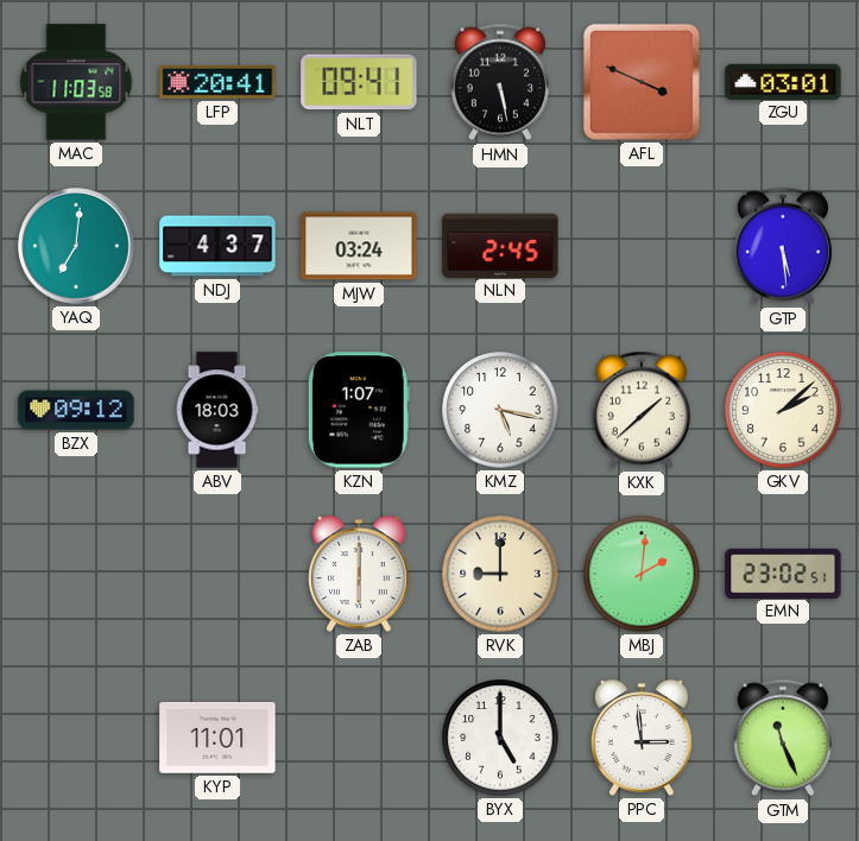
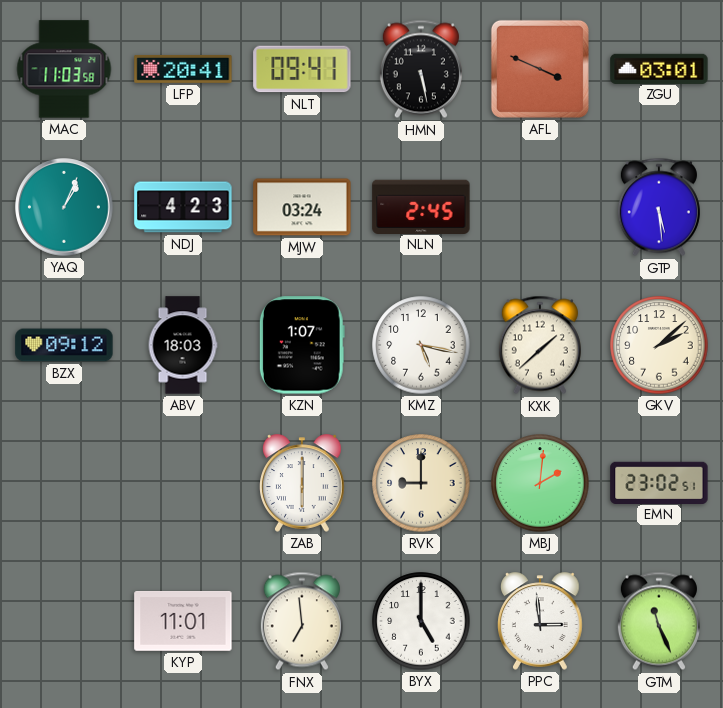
YAQ: 7:01 -> 1:04
NDJ: 4:37 -> 4:23
FNX: none -> 6:59
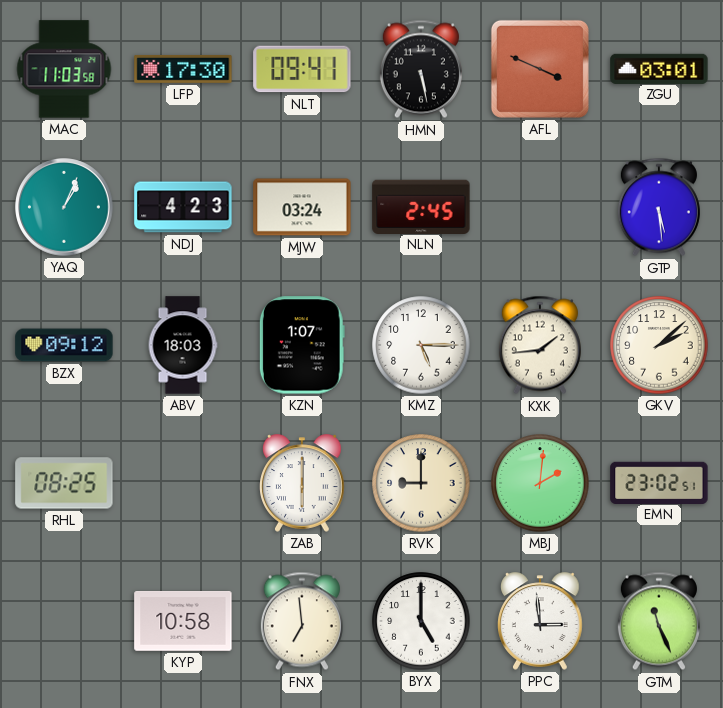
LFP: 20:41 -> 17:30
KMZ: 5:17 -> 5:15
KXK: 1:38 -> 1:44
RHL: none -> 08:25
KYP: 11:01 -> 10:58
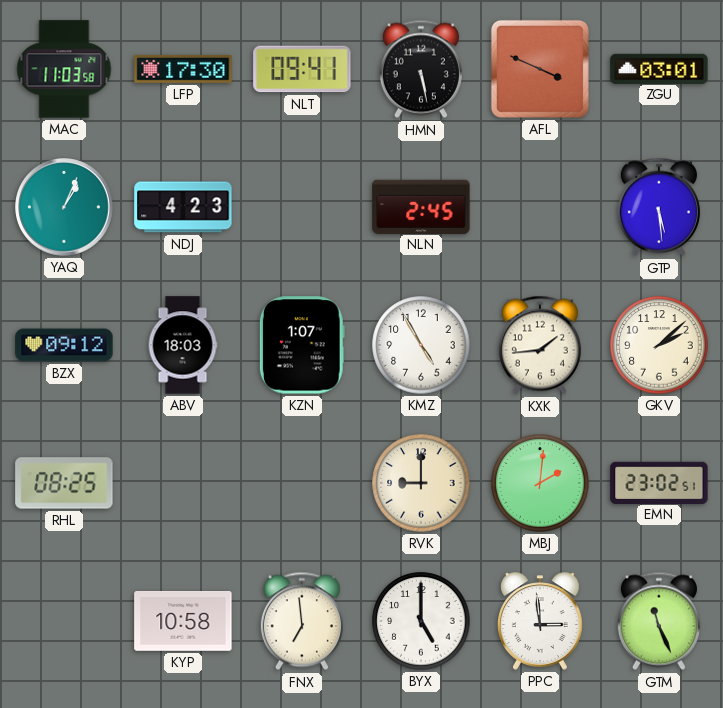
MJW: 03:24 -> none
KMZ: 5:15 -> 4:55
ZAB: 6:00 -> none
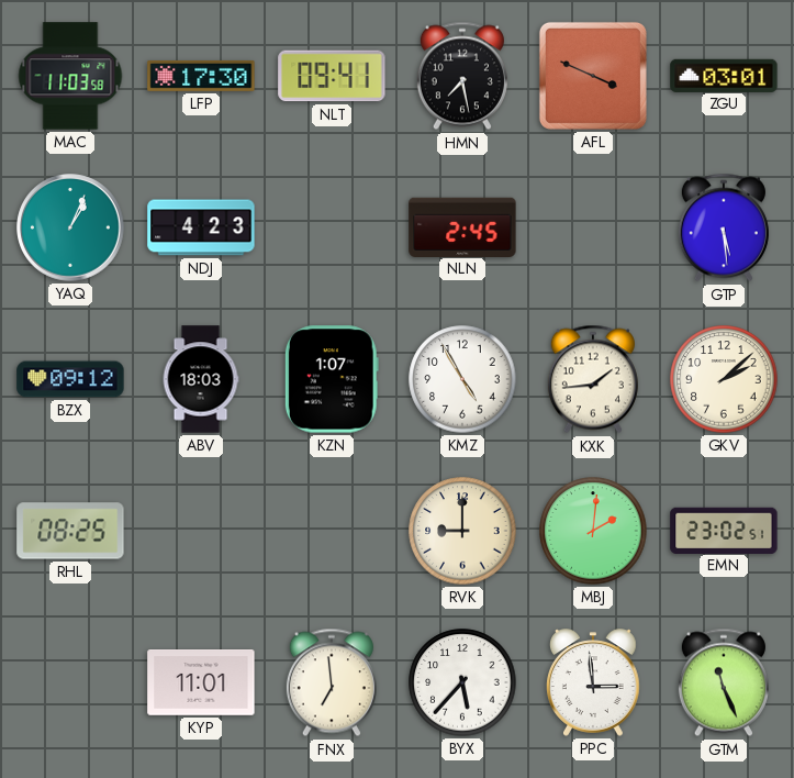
HMN: 5:28 -> 7:28
KYP: 10:58 -> 11:01
BYX: 5:00 -> 5:37
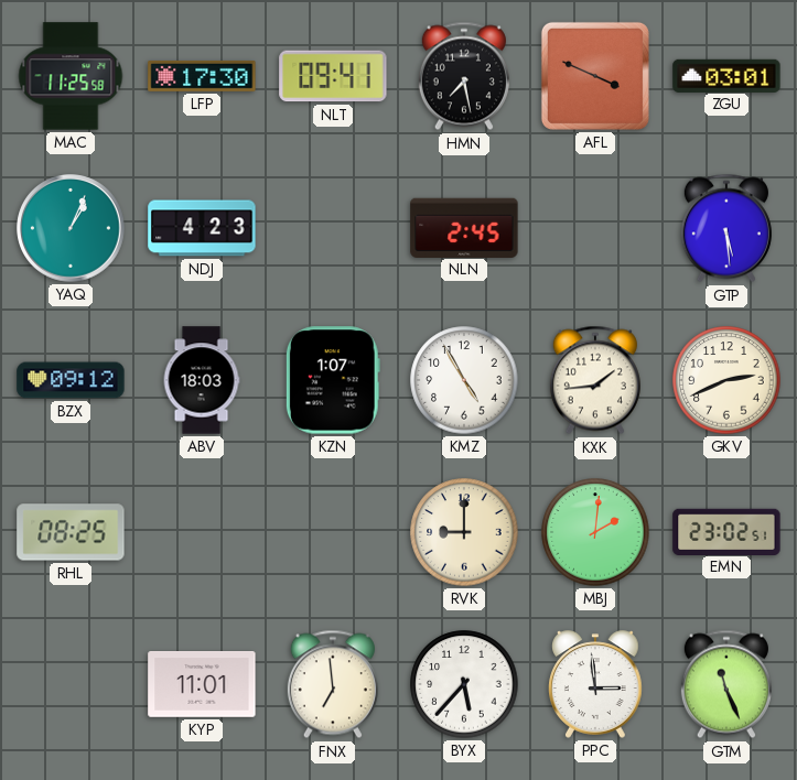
MAC: 11:03 -> 11:25
GKV: 2:08 -> 2:41
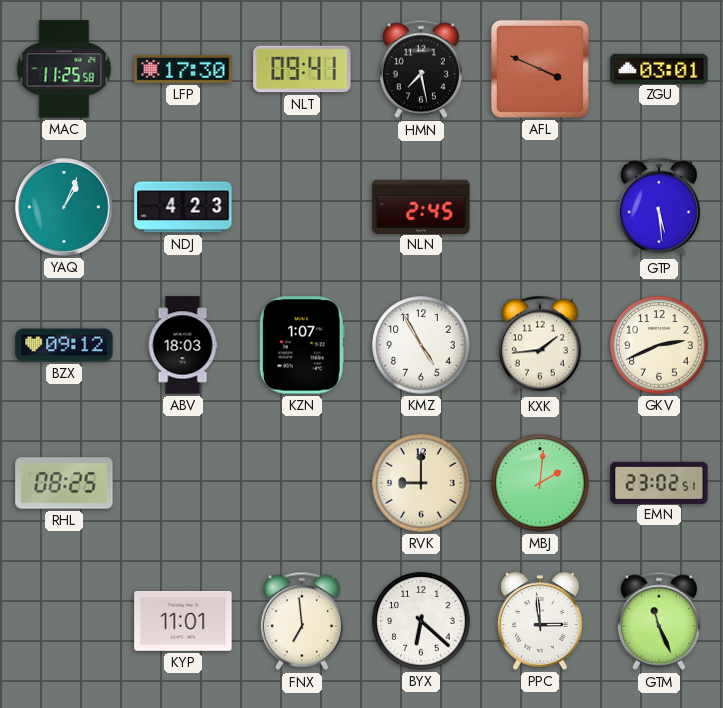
BYX: 5:37 -> 6:22
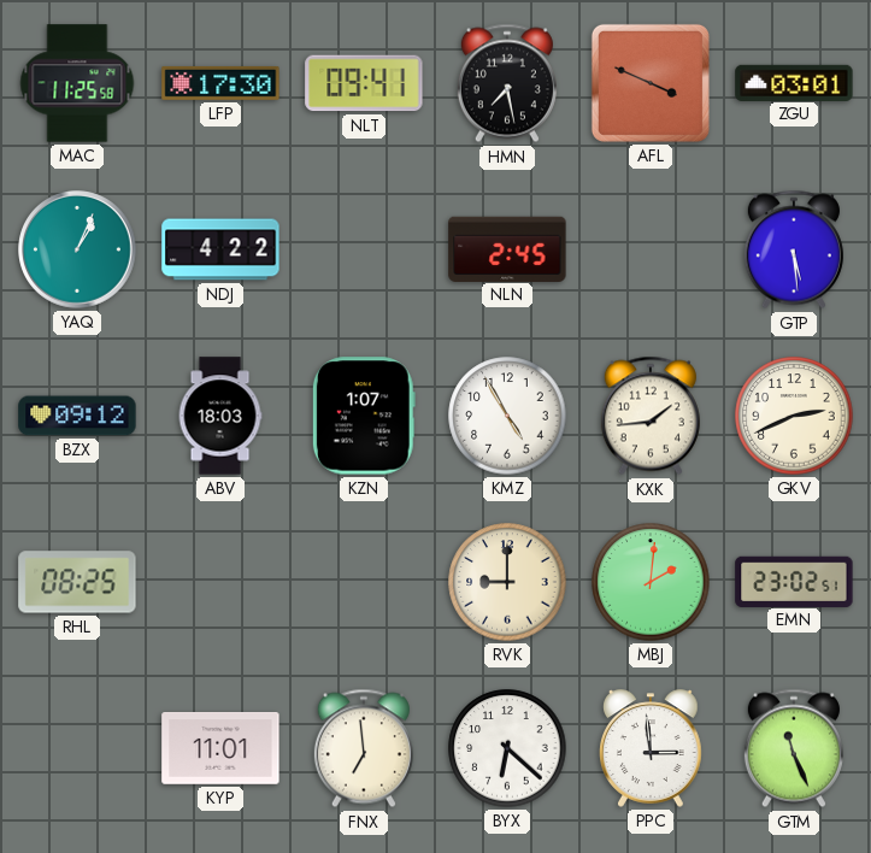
NDJ: 4:23 -> 4:22
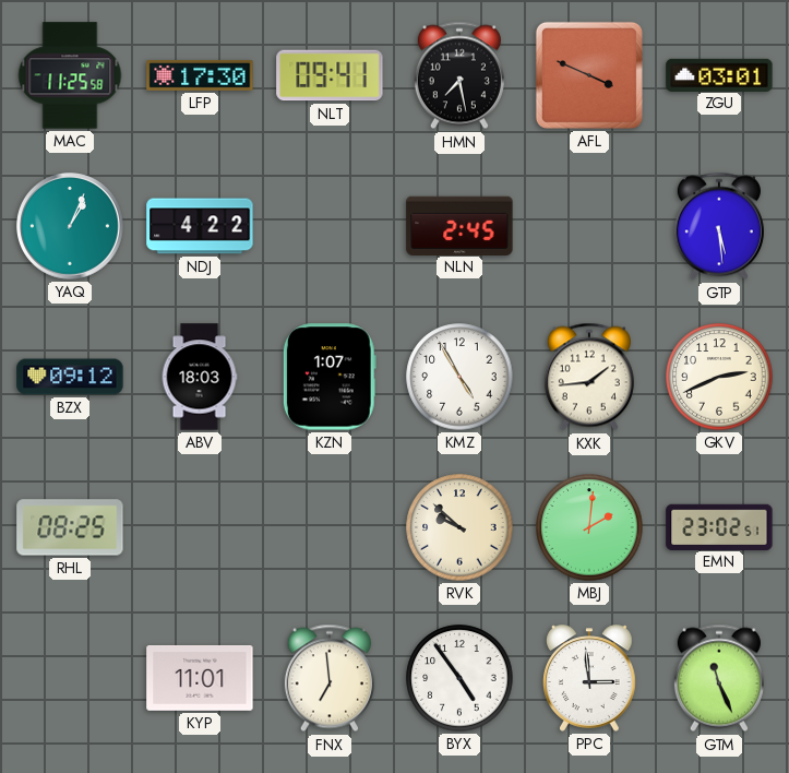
RVK: 9:00 -> 9:52
BYX: 6:22 -> 4:54
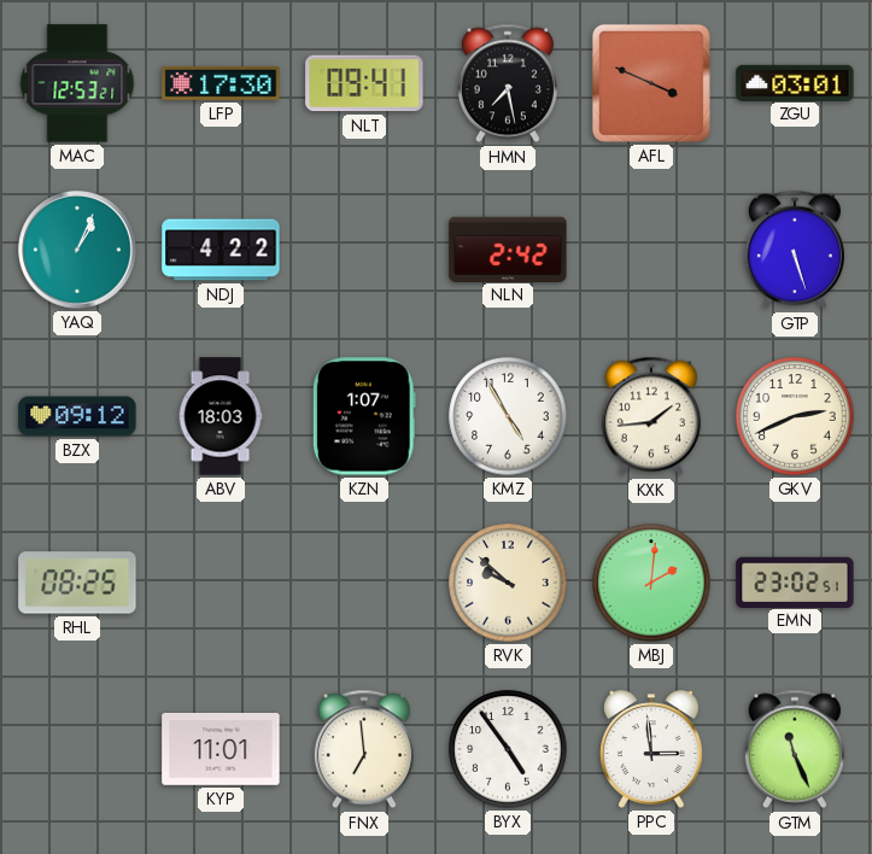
MAC: 11:25 -> 12:53
NLN: 2:45 -> 2:42
GTP: 5:29 -> 5:27
